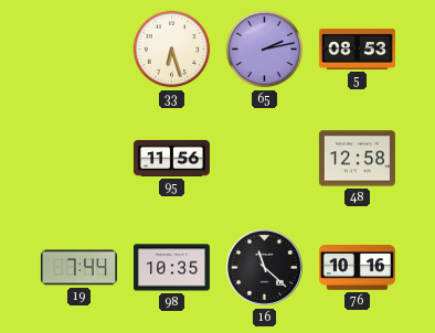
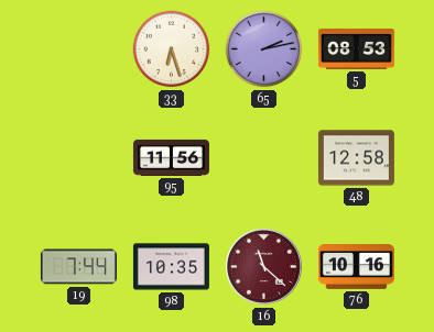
16 dial: black -> burgundy
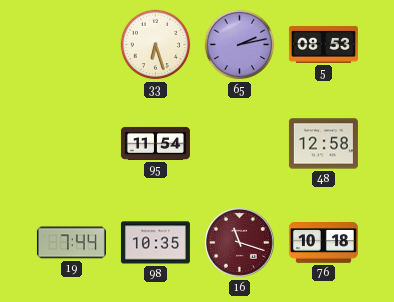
95: 11:56 -> 11:54
16: 11:22 -> 11:18
76: 10:16 -> 10:18
